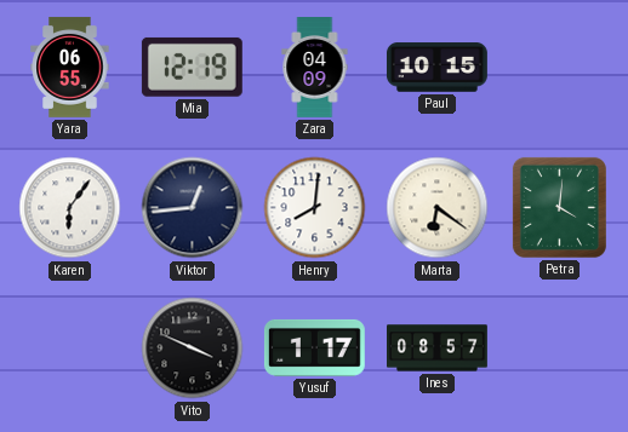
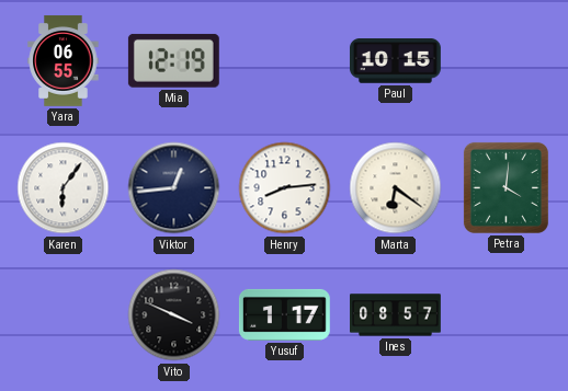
Zara: 04:09 -> none
Henry: 8:01 -> 8:14
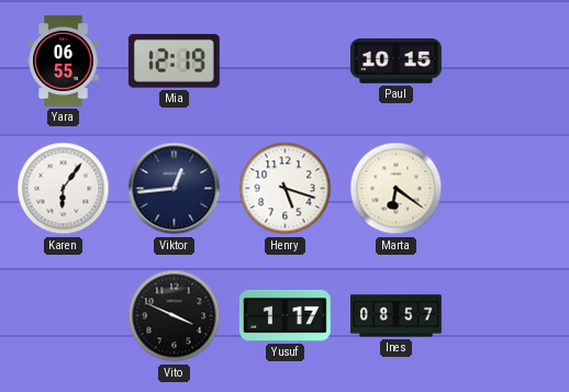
Henry: 8:14 -> 5:18
Petra: 4:01 -> none
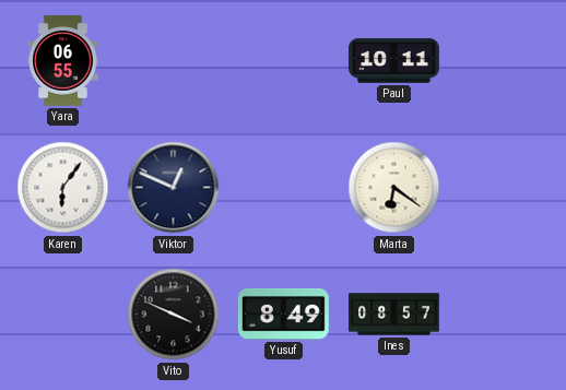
Mia: 12:19 -> none
Paul: 10:15 -> 10:11
Viktor: 12:44 -> 12:49
Henry: 5:18 -> none
Yusuf: 1:17 -> 8:49
